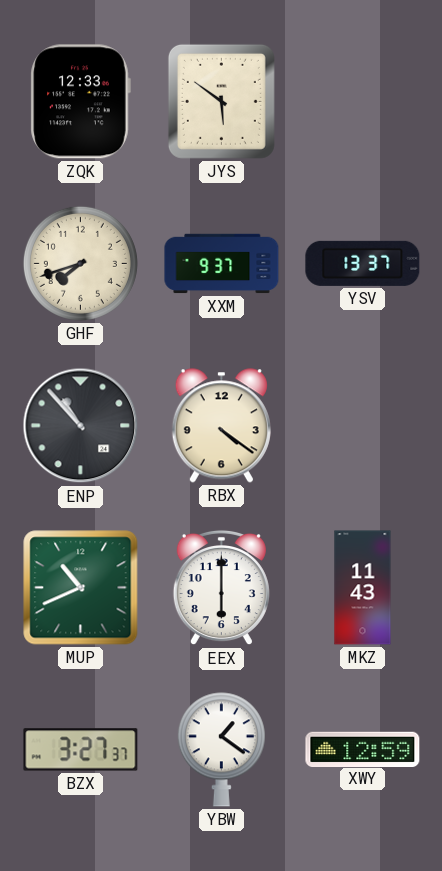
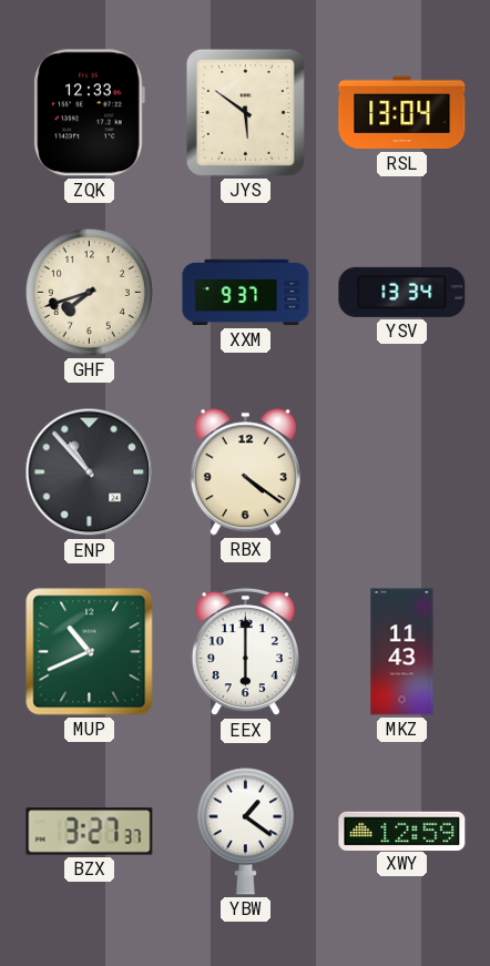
RSL: none -> 13:04
YSV: 13:37 -> 13:34
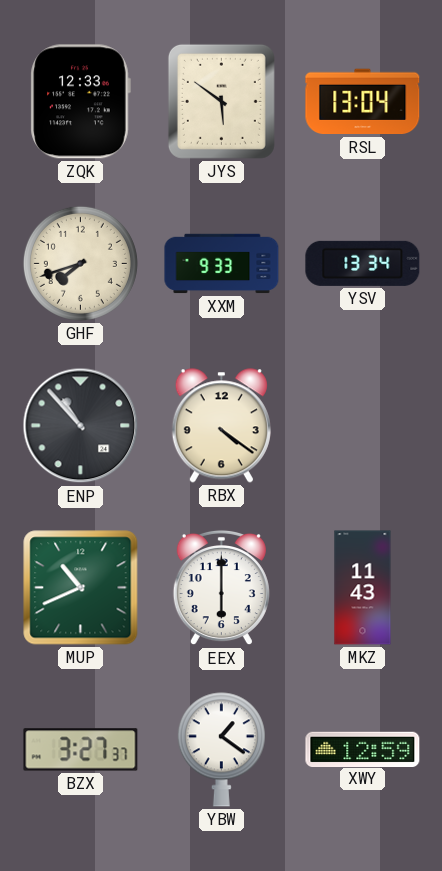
XXM: 9:37 -> 9:33
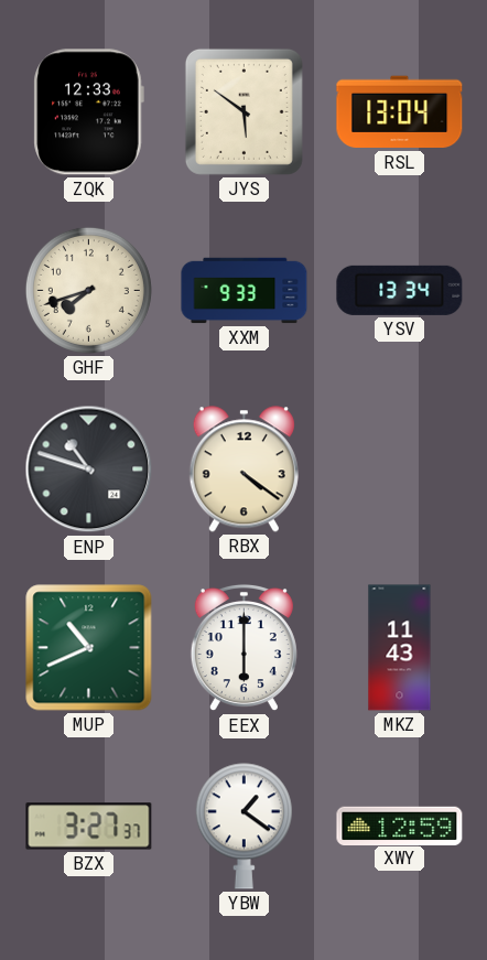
ENP: 10:53 -> 10:48
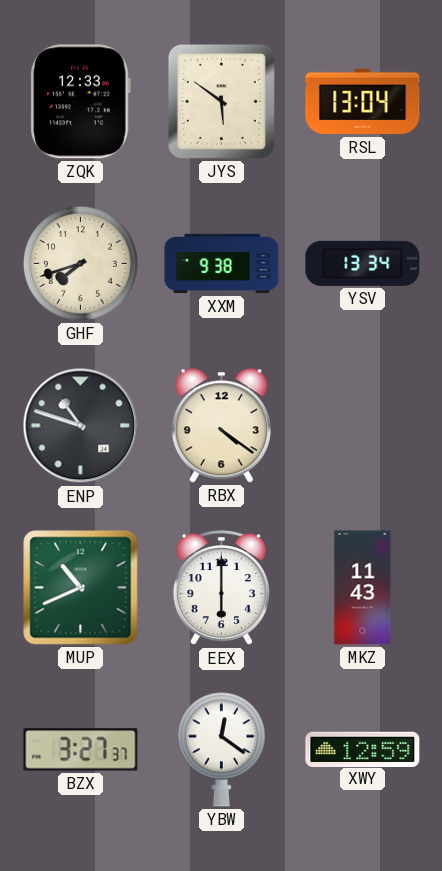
XXM: 9:33 -> 9:38
YBW: 1:21 -> 12:21
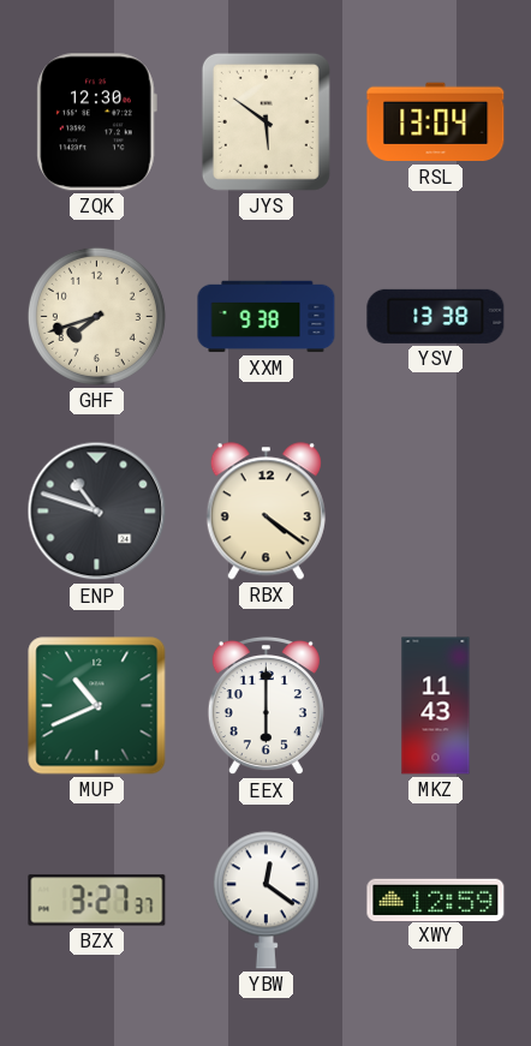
ZQK: 12:33 -> 12:30
YSV: 13:34 -> 13:38
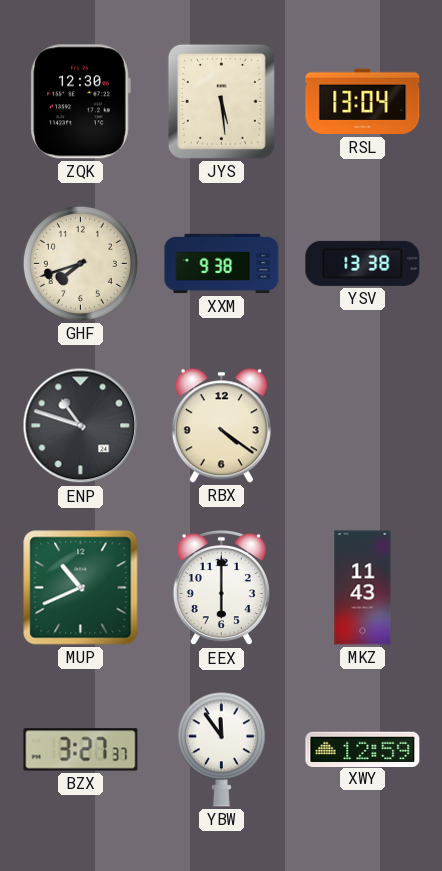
JYS: 5:51 -> 5:29
YBW: 12:21 -> 11:54
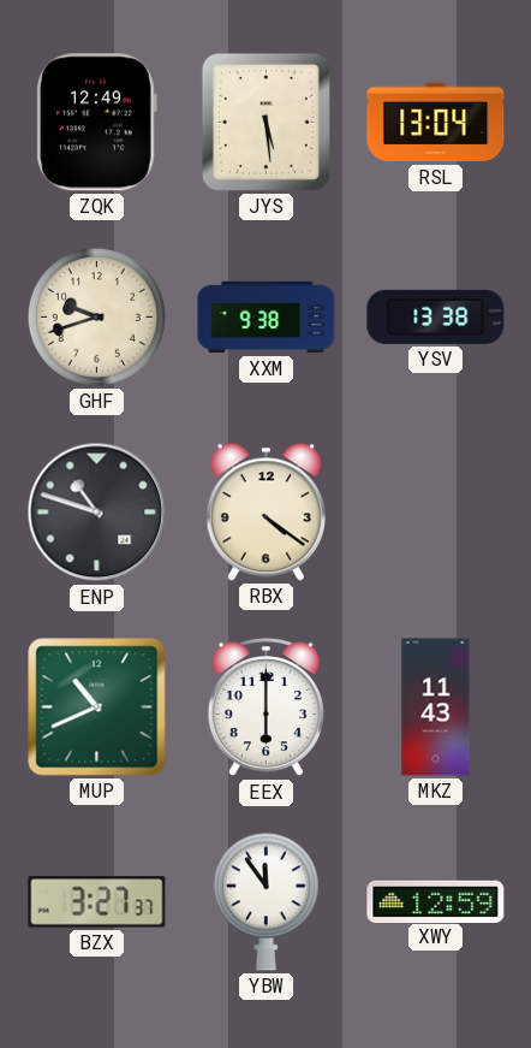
ZQK: 12:30 -> 12:49
GHF: 7:42 -> 9:42
